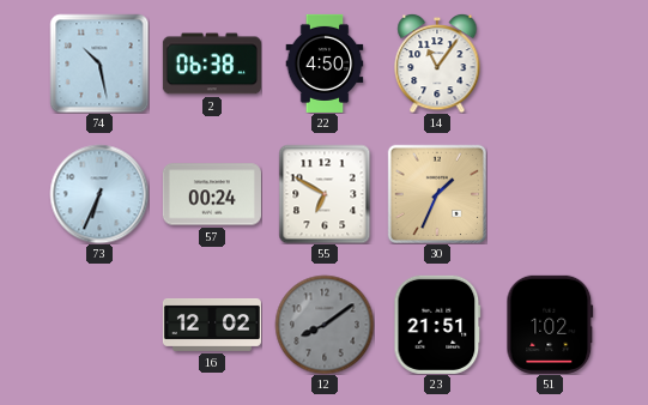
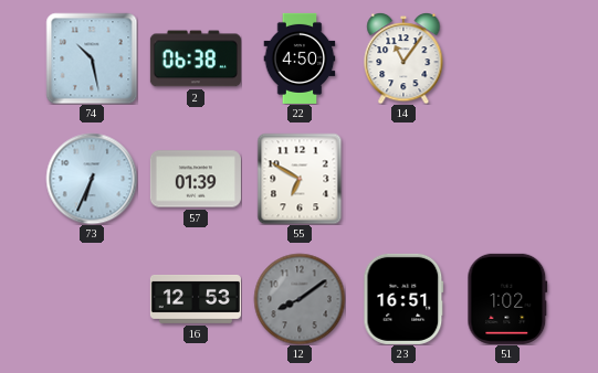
57: 00:24 -> 01:39
30: 1:34 -> none
16: 12:02 -> 12:53
23: 21:51 -> 16:51
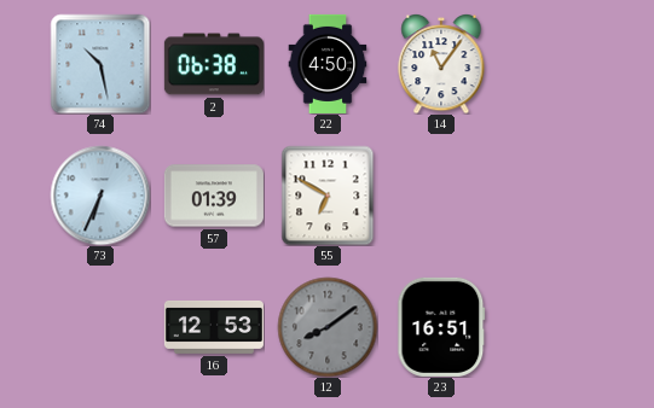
51: 1:02 -> none
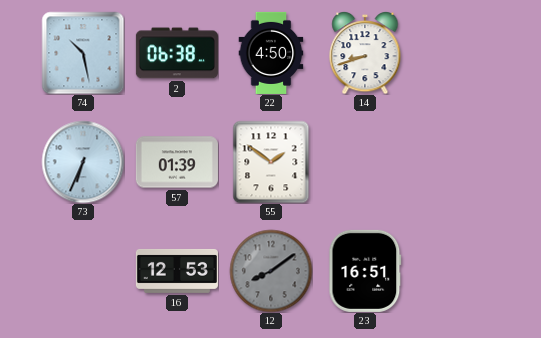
14: 11:06 -> 8:42
55: 6:50 -> 1:51
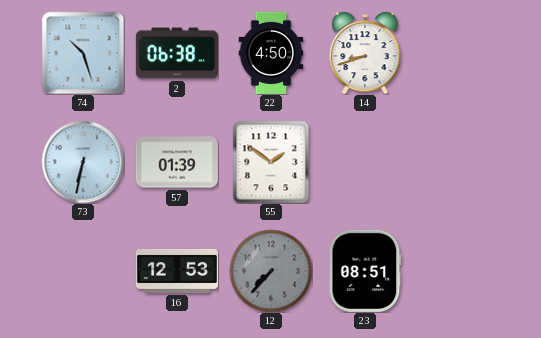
74: 10:28 -> 10:27
73: 6:34 -> 6:32
12: 8:09 -> 7:37
23: 16:51 -> 08:51
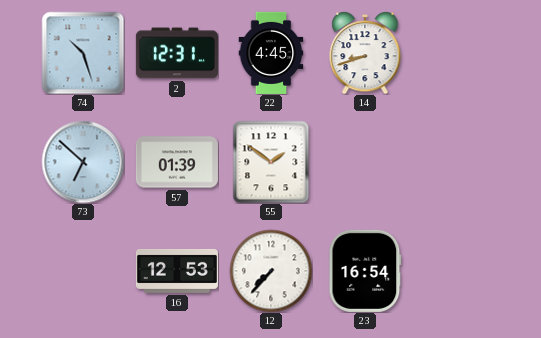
2: 06:38 -> 12:31
22: 4:50 -> 4:45
73: 6:32 -> 6:52
12 dial: grey -> white
23: 08:51 -> 16:54
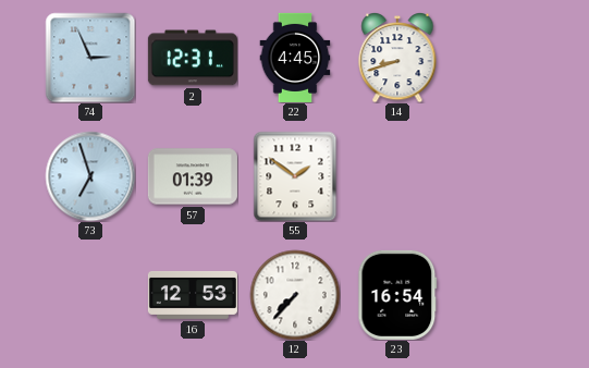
74: 10:27 -> 2:56
73: 6:52 -> 6:57
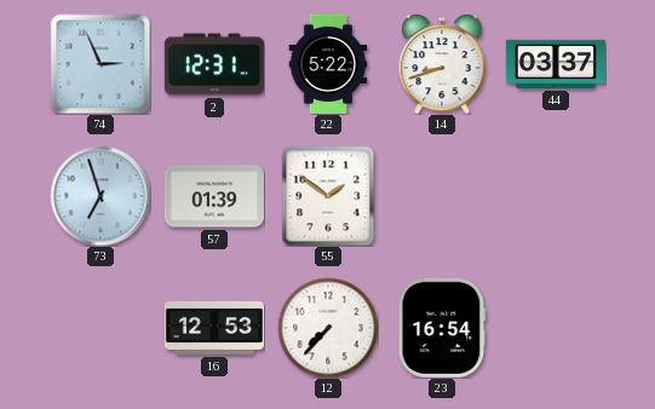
22: 4:45 -> 5:22
44: none -> 03:37
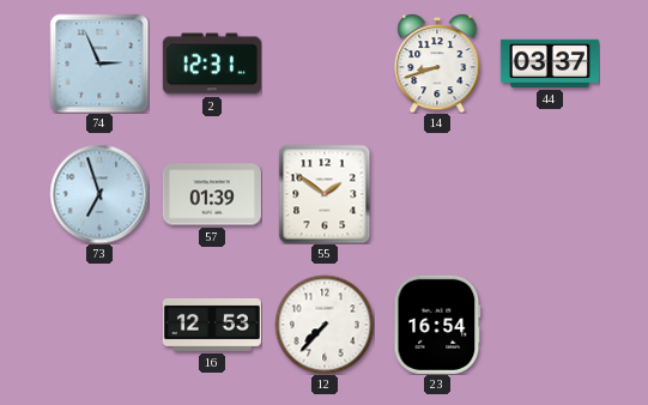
22: 5:22 -> none
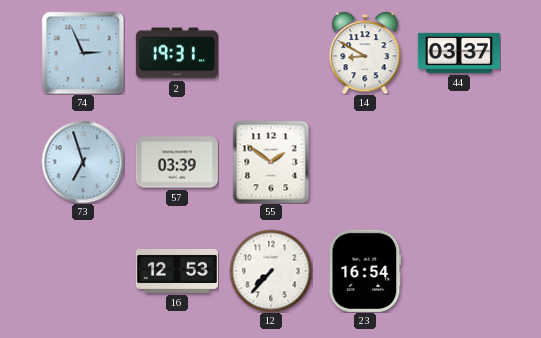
2: 12:31 -> 19:31
14: 8:42 -> 8:50
57: 01:39 -> 03:39
